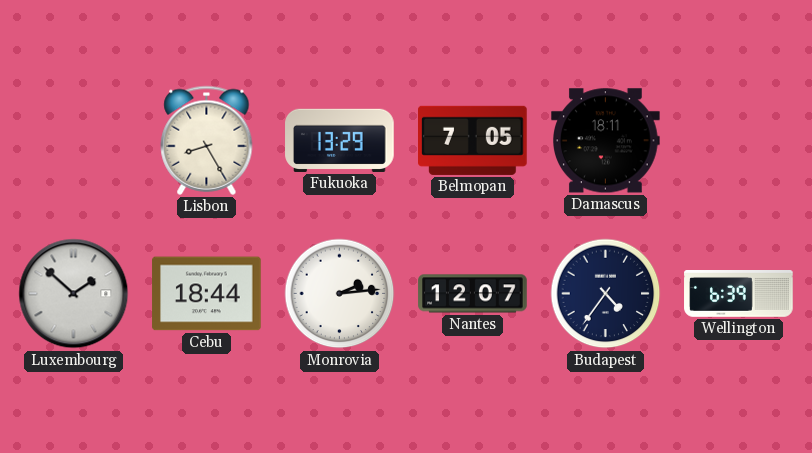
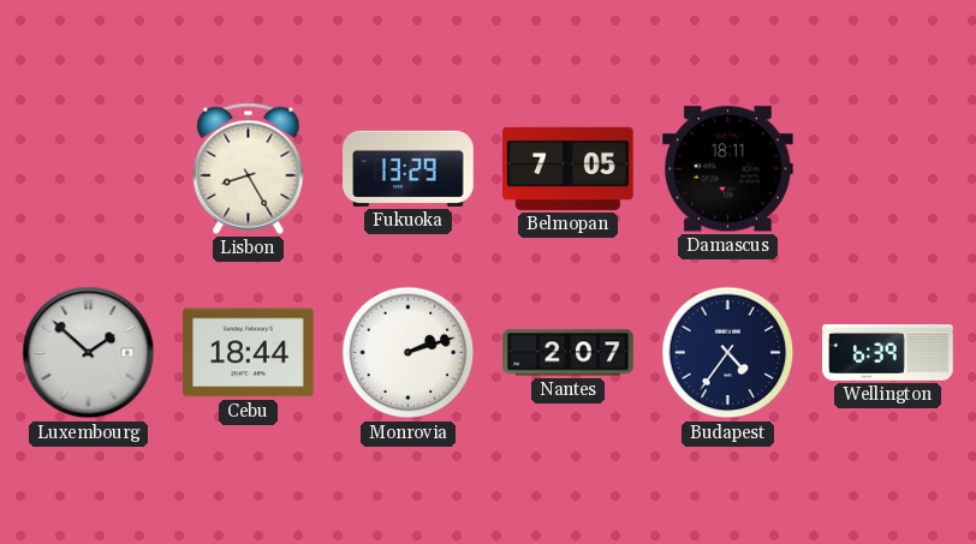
Monrovia: 2:14 -> 2:12
Nantes: 12:07 -> 2:07
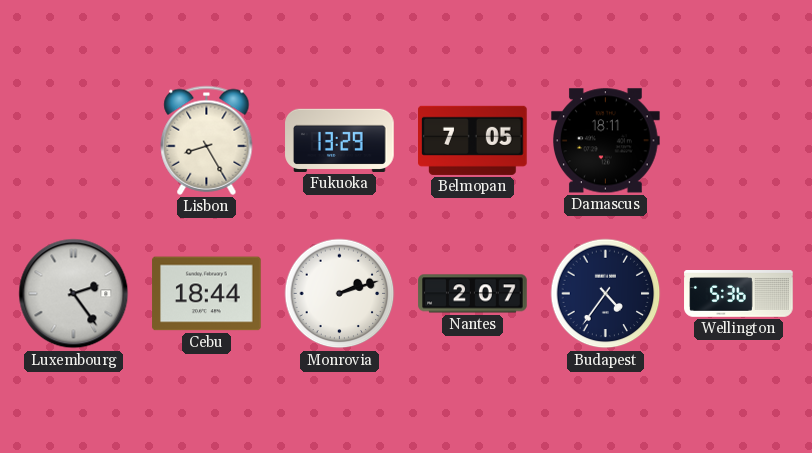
Luxembourg: 1:52 -> 2:24
Wellington: 6:39 -> 5:36
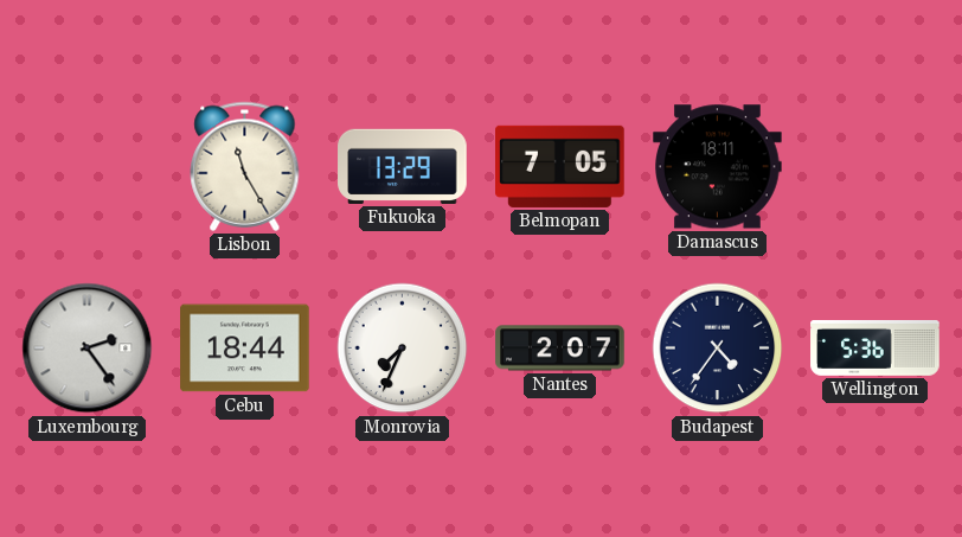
Lisbon: 8:25 -> 11:25
Monrovia: 2:12 -> 7:34
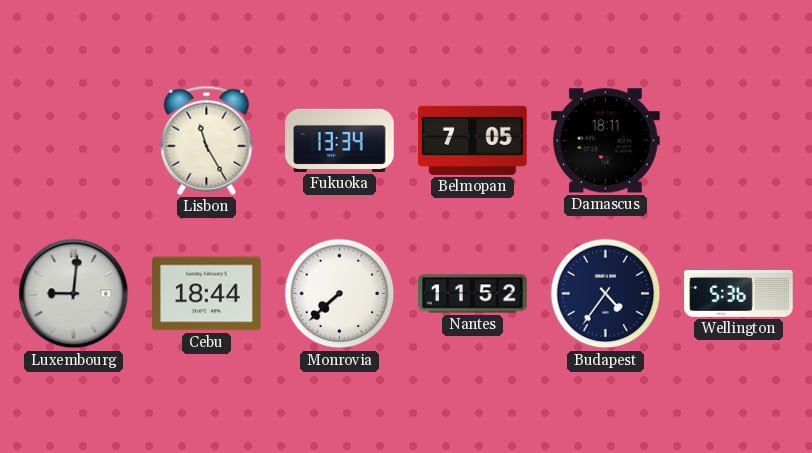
Fukuoka: 13:29 -> 13:34
Luxembourg: 2:24 -> 9:01
Monrovia: 7:34 -> 7:38
Nantes: 2:07 -> 11:52
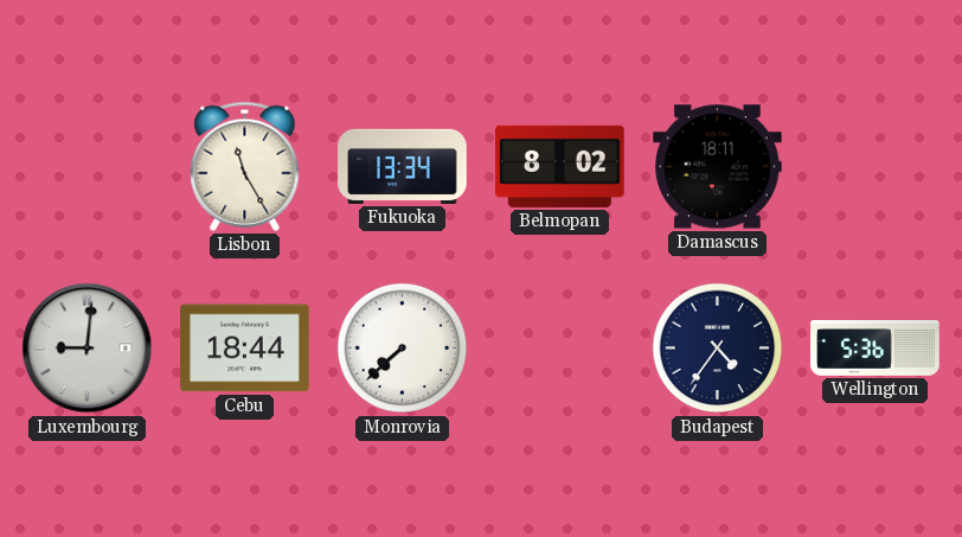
Belmopan: 7:05 -> 8:02
Nantes: 11:52 -> none
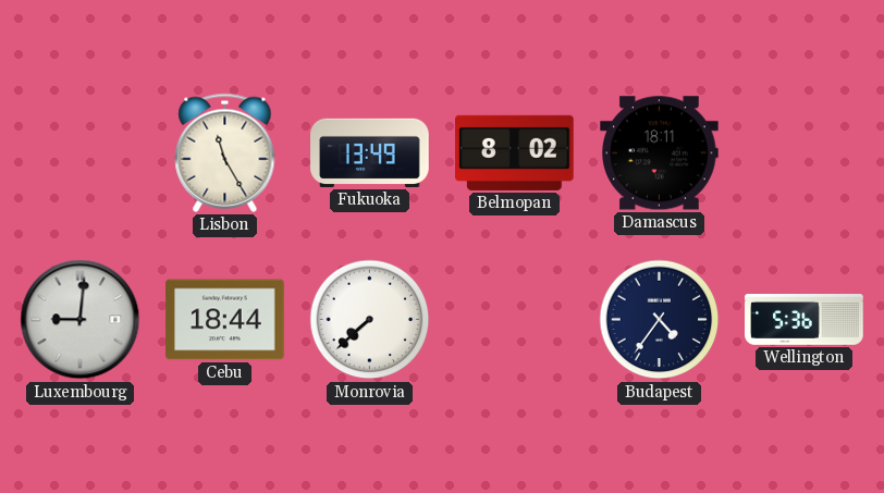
Fukuoka: 13:34 -> 13:49
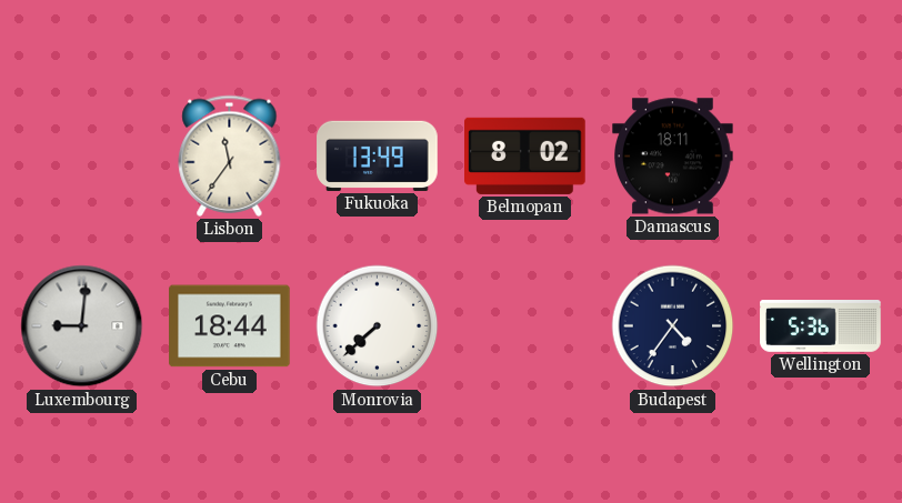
Lisbon: 11:25 -> 11:36
